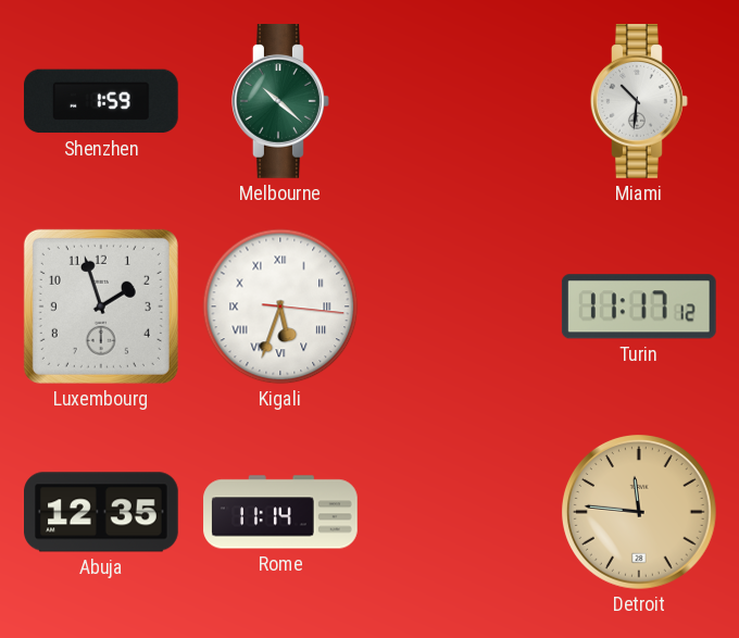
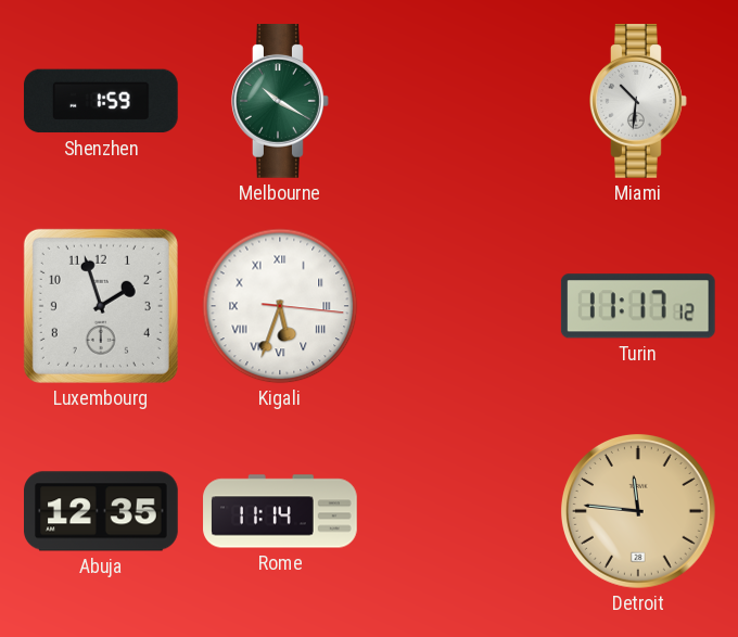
Melbourne: 10:22 -> 10:20
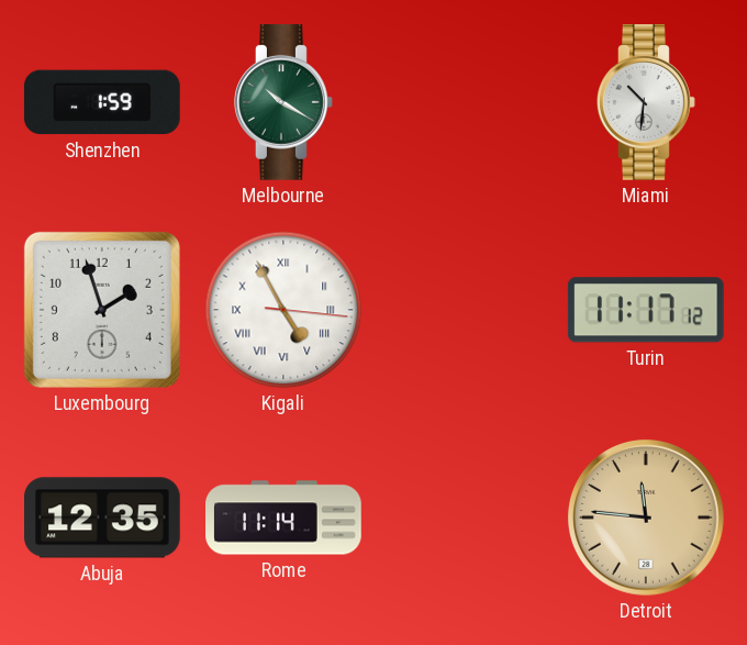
Kigali: 5:33 -> 4:55
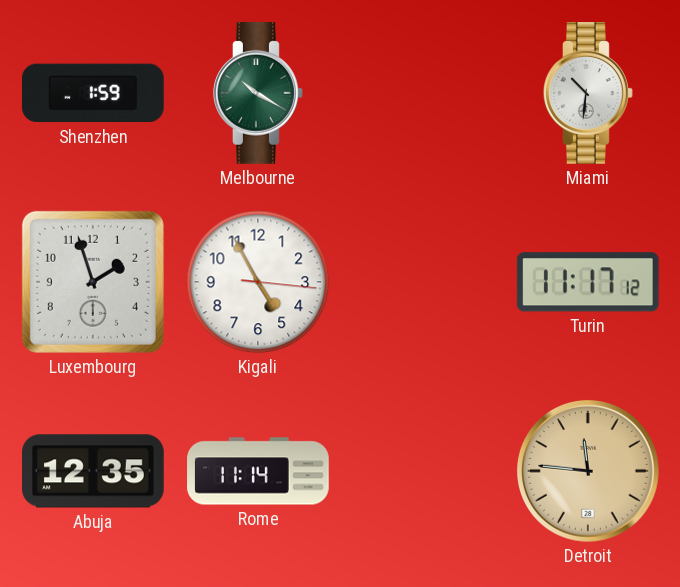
Kigali numerals: Roman -> Arabic
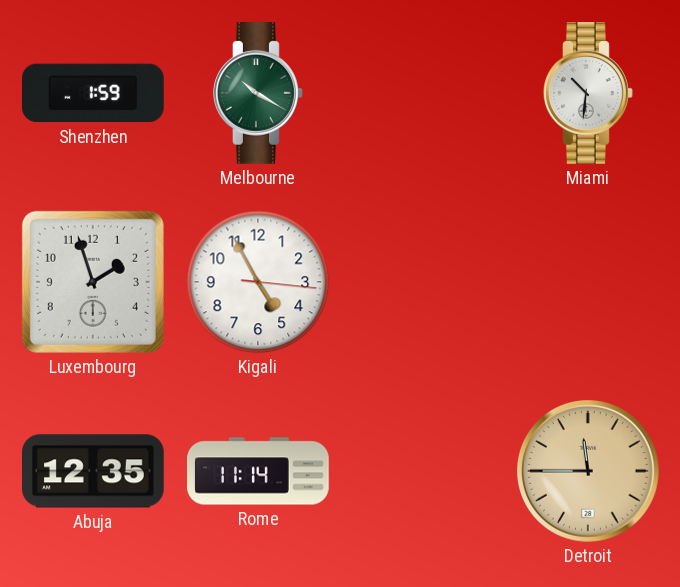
Turin: 11:17 -> none
Detroit: 11:46 -> 11:45
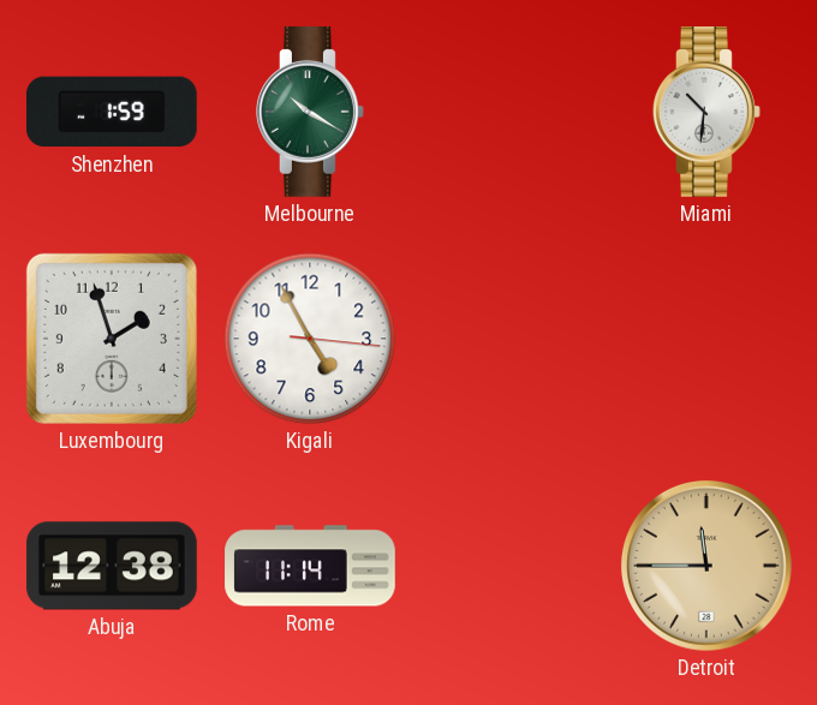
Abuja: 12:35 -> 12:38
